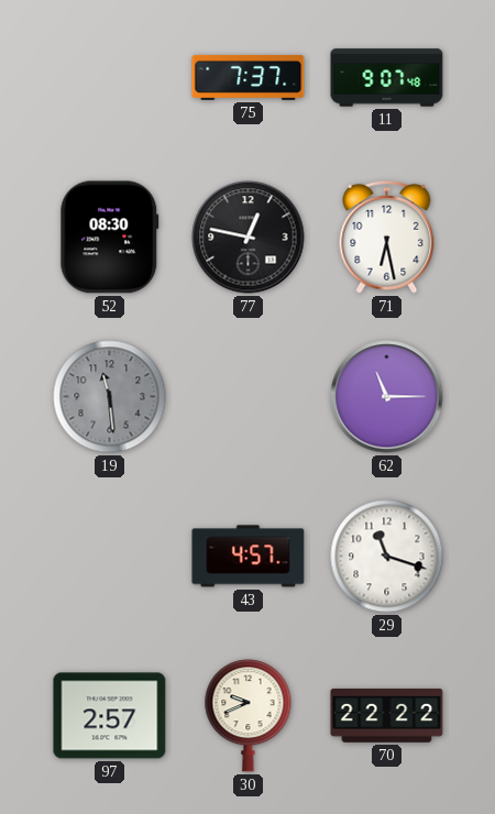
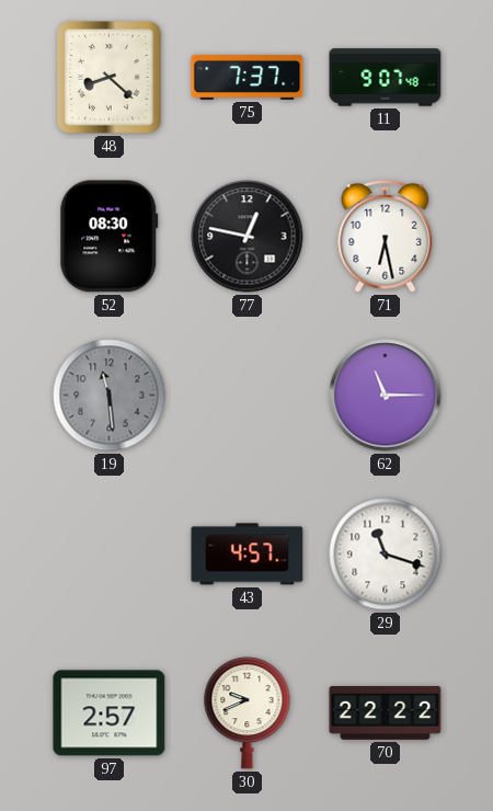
48: none -> 8:22
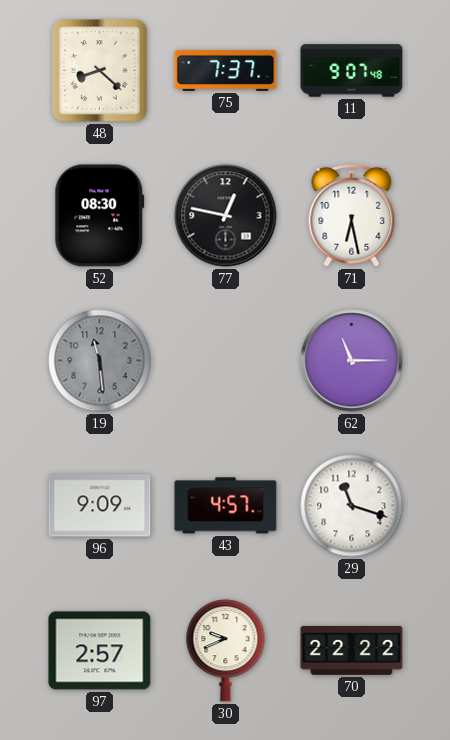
96: none -> 9:09
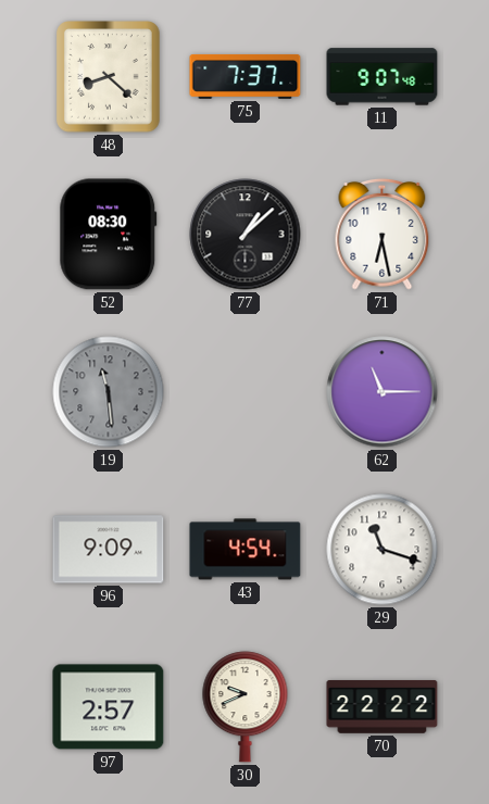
77: 12:47 -> 1:08
43: 4:57 -> 4:54
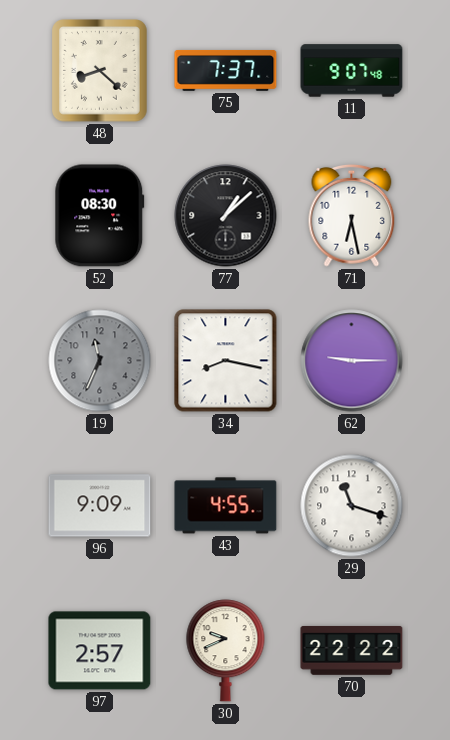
19: 11:29 -> 11:34
34: none -> 8:17
62: 11:15 -> 9:15
43: 4:54 -> 4:55
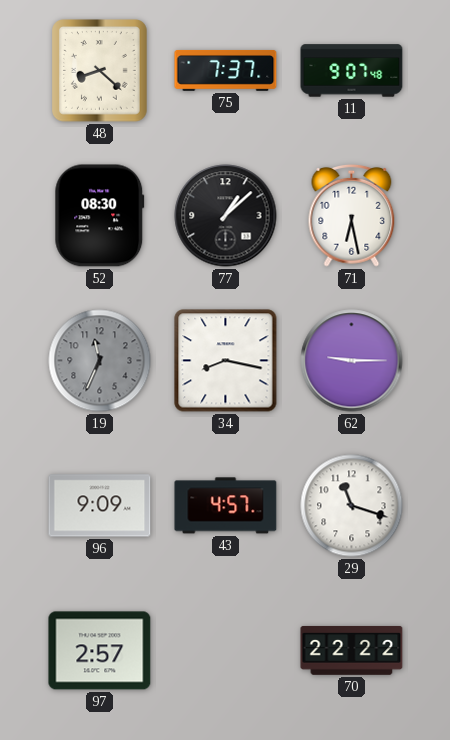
43: 4:55 -> 4:57
30: 9:41 -> none
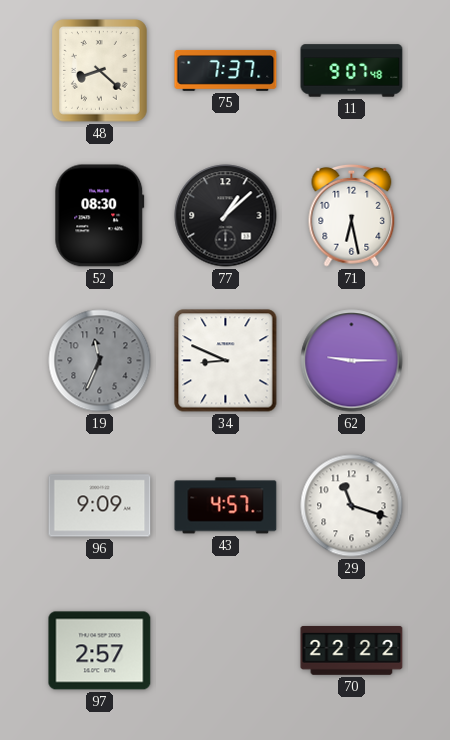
34: 8:17 -> 8:49
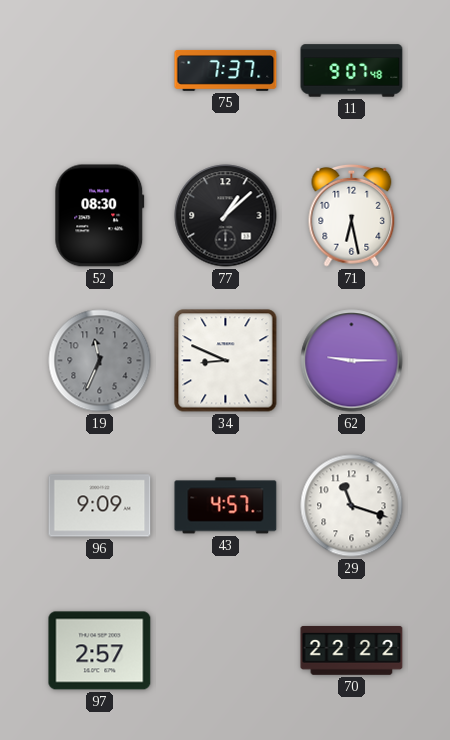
48: 8:22 -> none
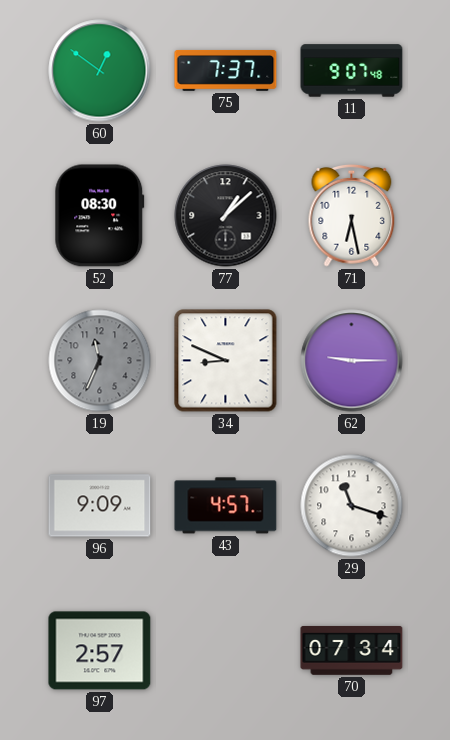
60: none -> 12:51
70: 22:22 -> 07:34
